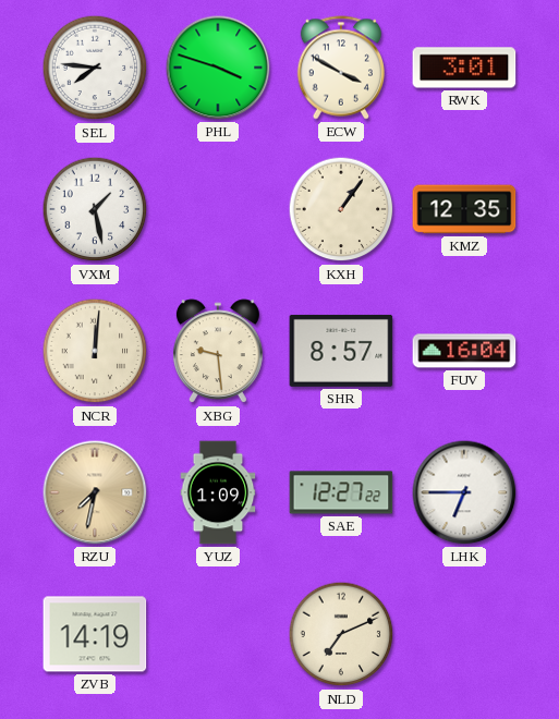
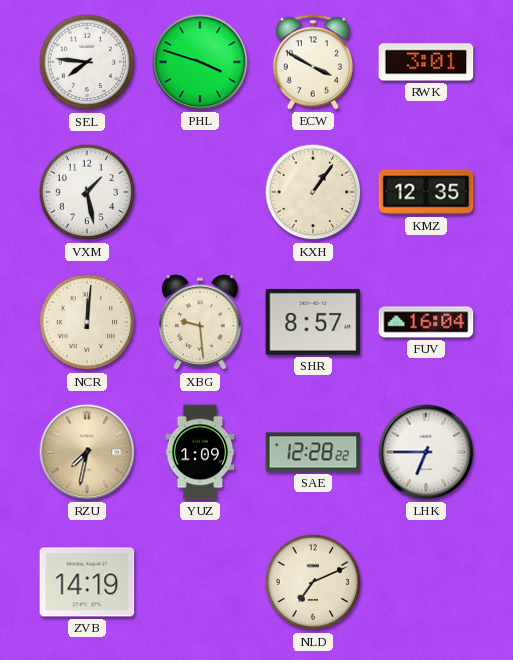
SAE: 12:27 -> 12:28
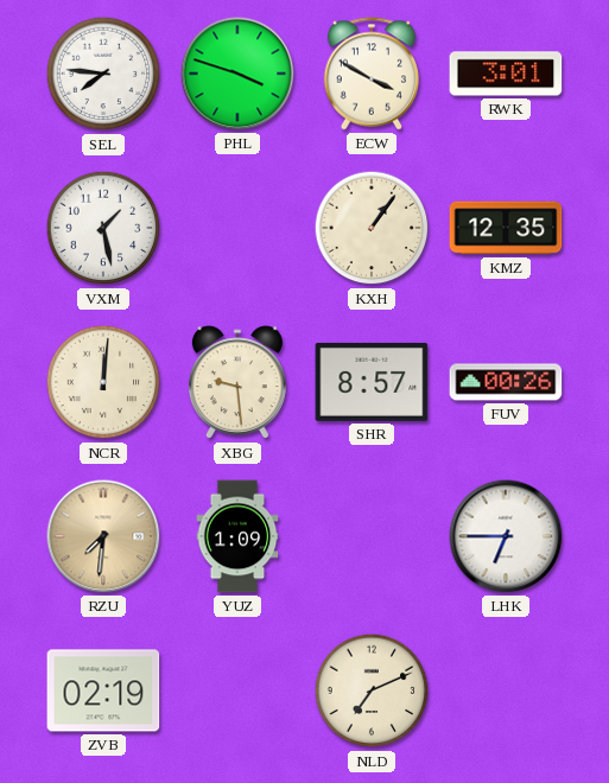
FUV: 16:04 -> 00:26
RZU: 7:32 -> 7:31
SAE: 12:28 -> none
ZVB: 14:19 -> 02:19
